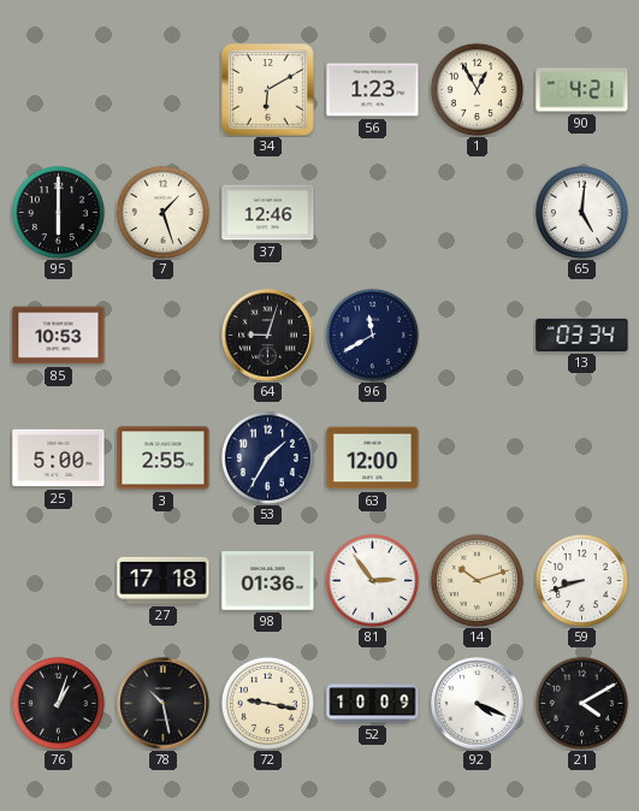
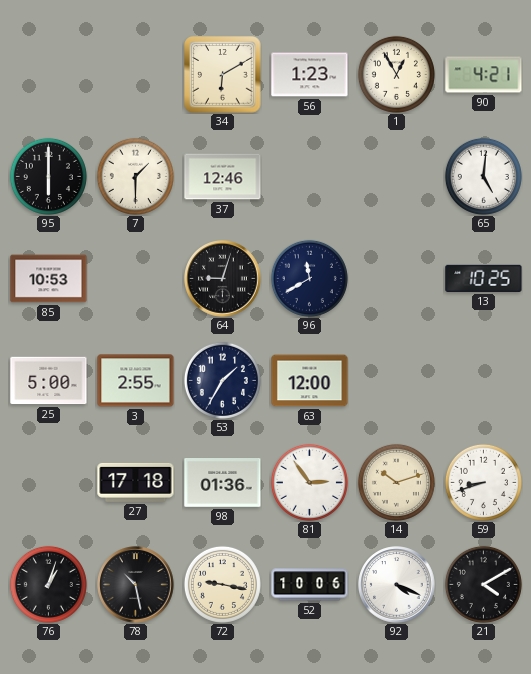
7: 1:27 -> 1:30
13: 03:34 -> 10:25
52: 10:09 -> 10:06
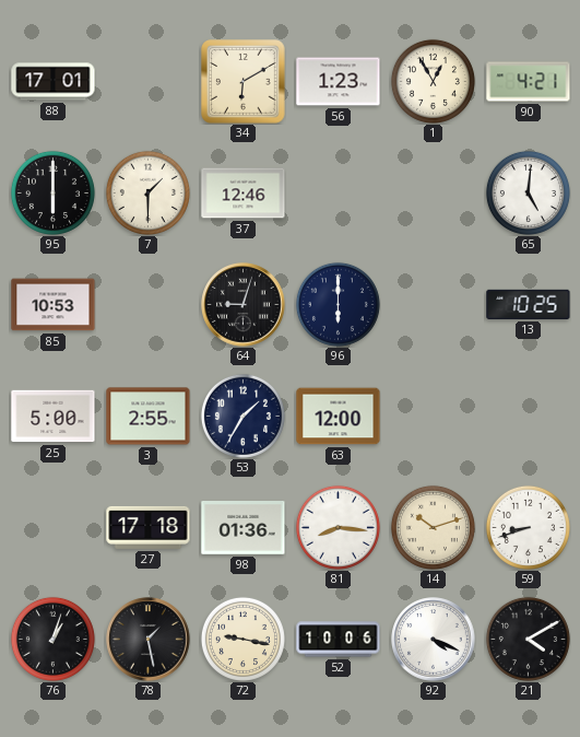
88: none -> 17:01
96: 11:40 -> 6:00
81: 2:54 -> 8:16
78: 10:28 -> 1:28
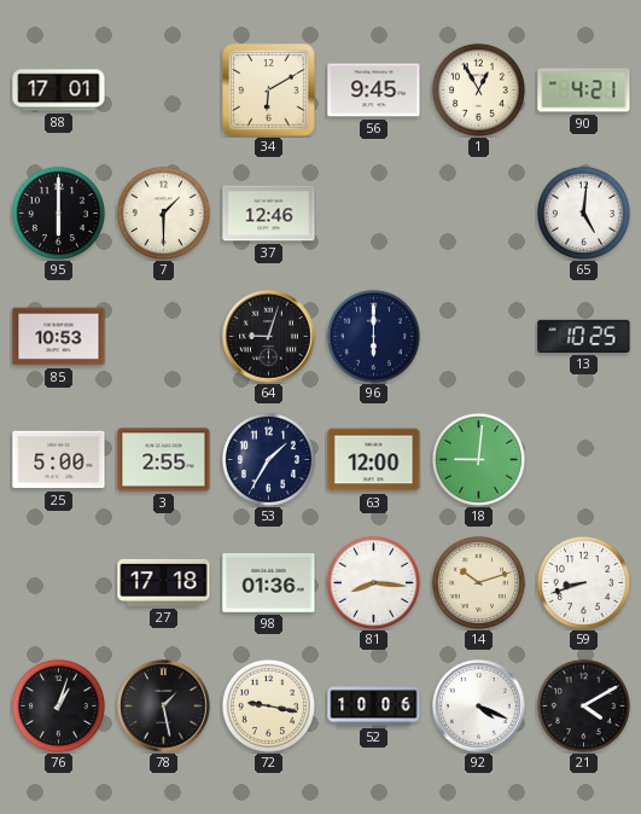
56: 1:23 -> 9:45
18: none -> 9:01
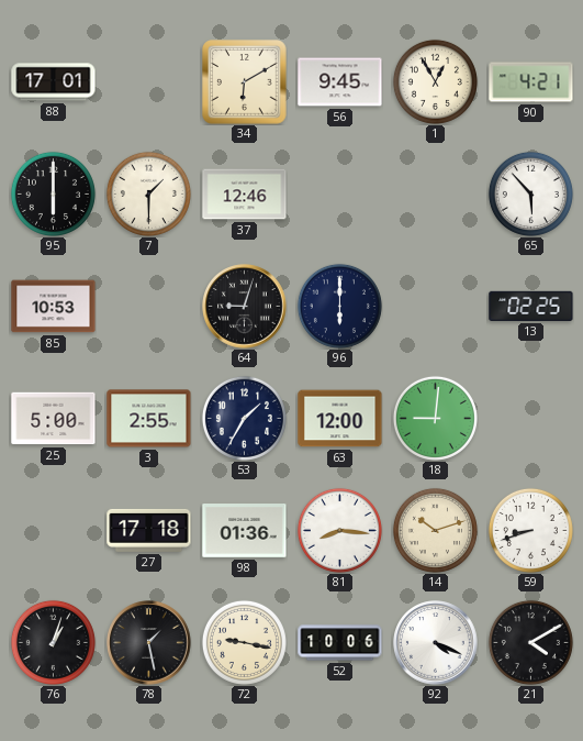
65: 5:01 -> 5:53
13: 10:25 -> 02:25
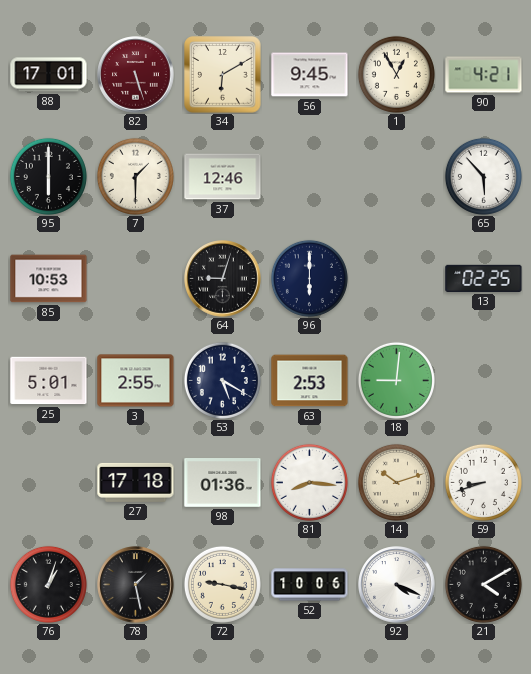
82: none -> 5:27
25: 5:00 -> 5:01
53: 1:35 -> 5:20
63: 12:00 -> 2:53
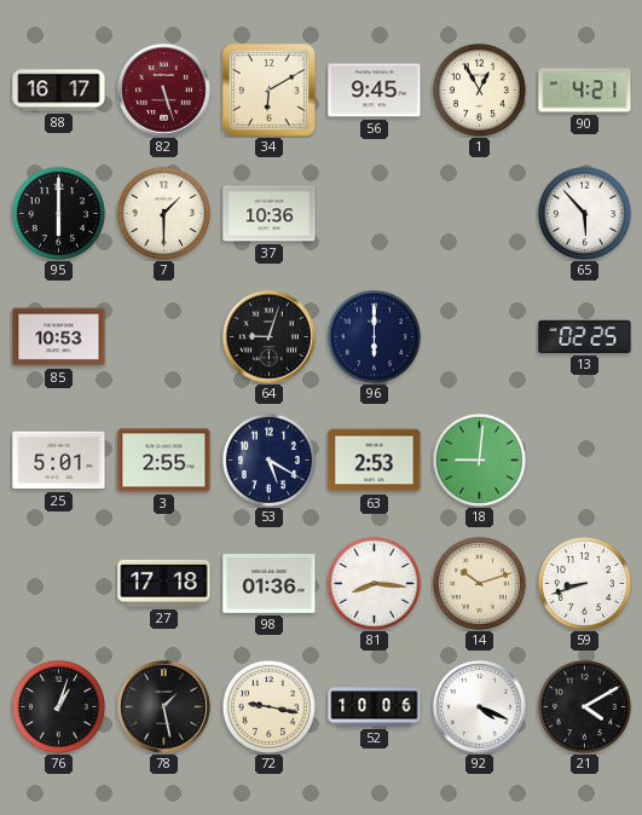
88: 17:01 -> 16:17
37: 12:46 -> 10:36
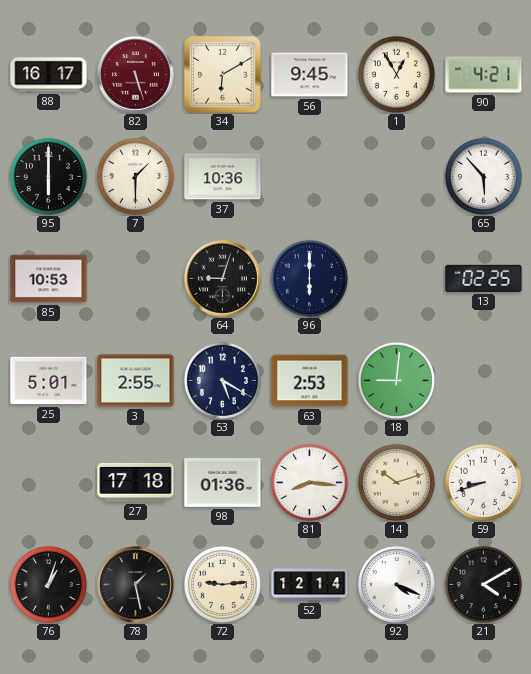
72: 9:17 -> 9:14
52: 10:06 -> 12:14
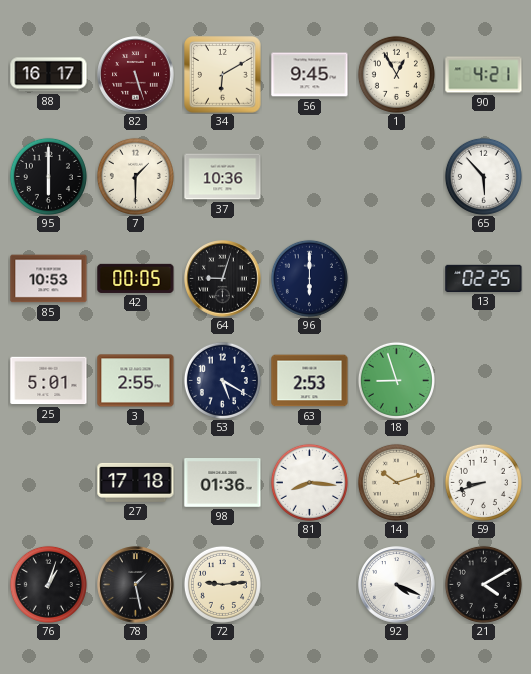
42: none -> 00:05
18: 9:01 -> 8:57
52: 12:14 -> none
